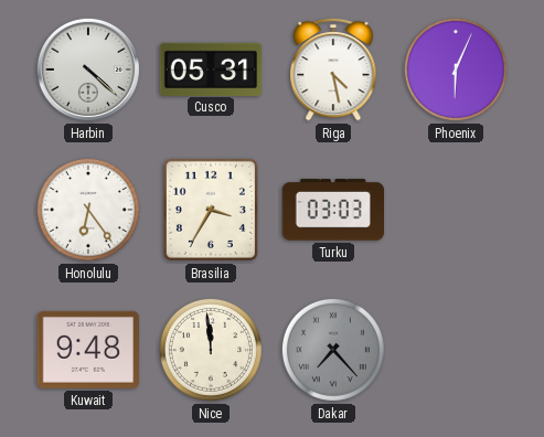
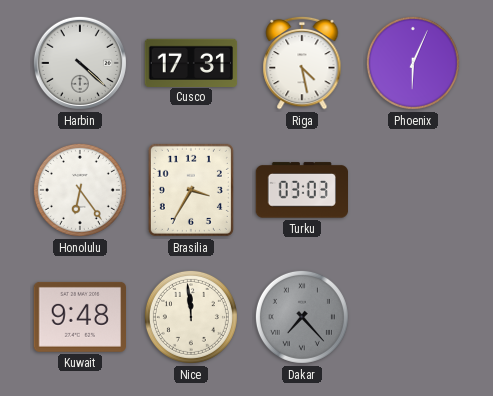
Cusco: 05:31 -> 17:31
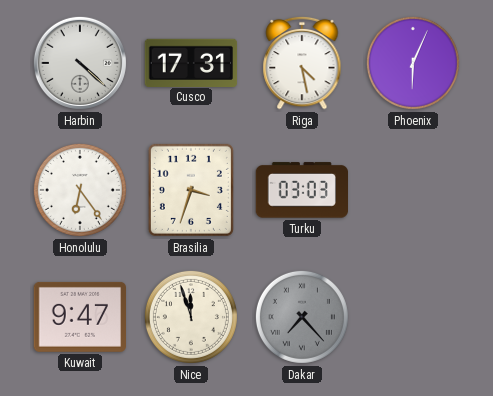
Brasilia: 3:35 -> 3:33
Kuwait: 9:48 -> 9:47
Nice: 11:59 -> 11:57
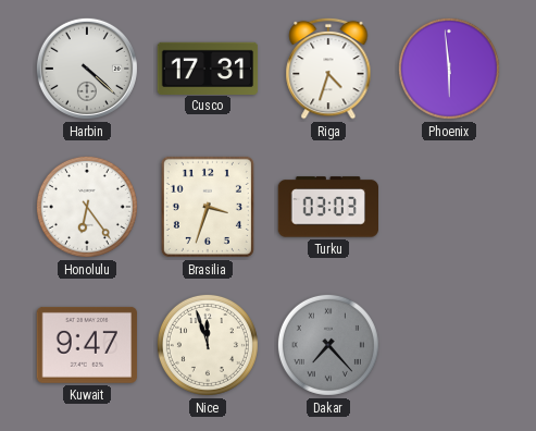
Riga: 4:28 -> 4:33
Phoenix: 6:04 -> 5:59
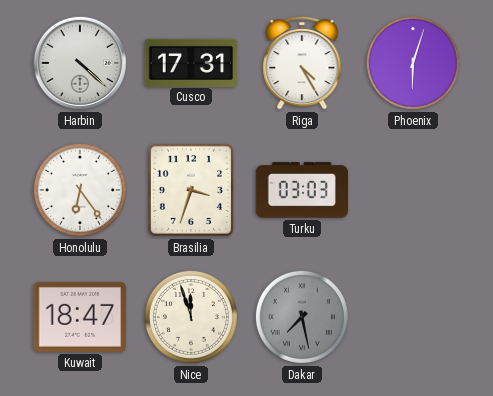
Riga: 4:33 -> 4:25
Phoenix: 5:59 -> 6:03
Kuwait: 9:47 -> 18:47
Dakar: 7:23 -> 7:28
